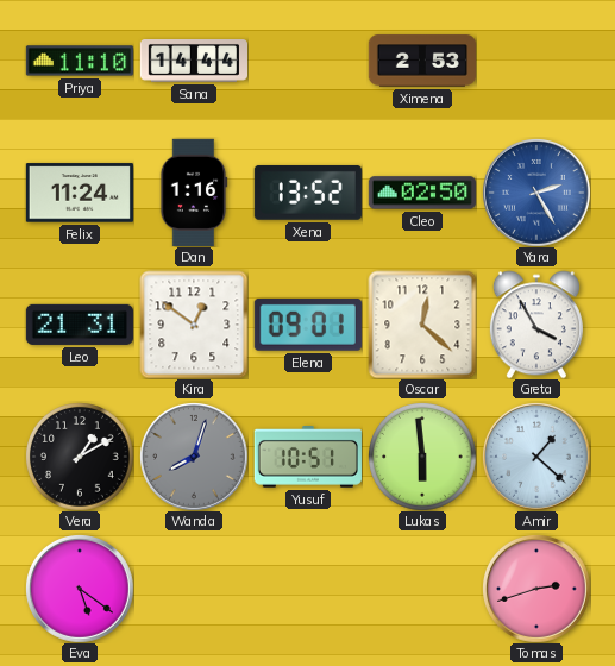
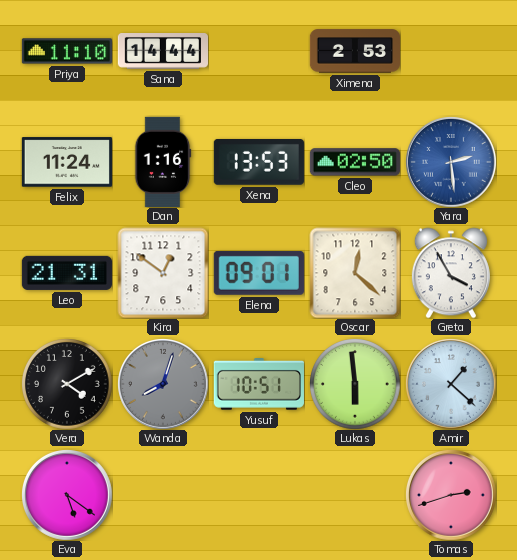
Xena: 13:52 -> 13:53
Yara: 2:25 -> 2:29
Vera: 1:10 -> 4:10
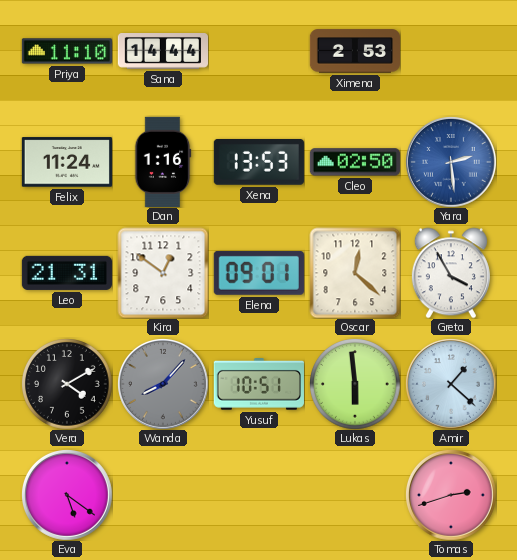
Wanda: 8:03 -> 8:07
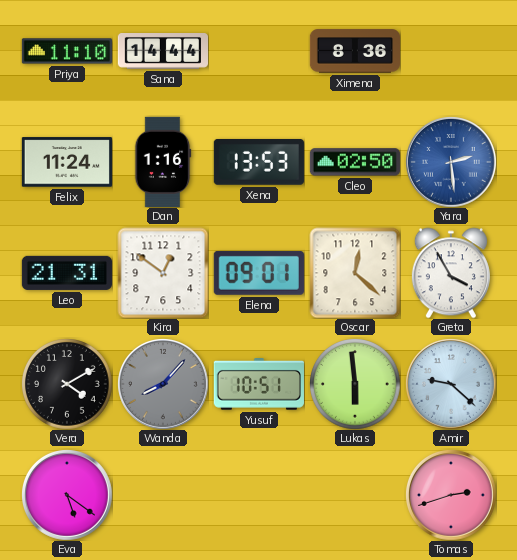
Ximena: 2:53 -> 8:36
Amir: 1:22 -> 9:22
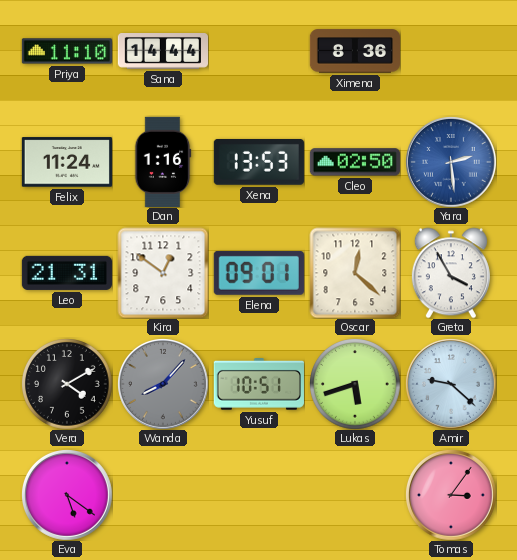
Lukas: 5:59 -> 5:42
Tomas: 2:42 -> 3:06
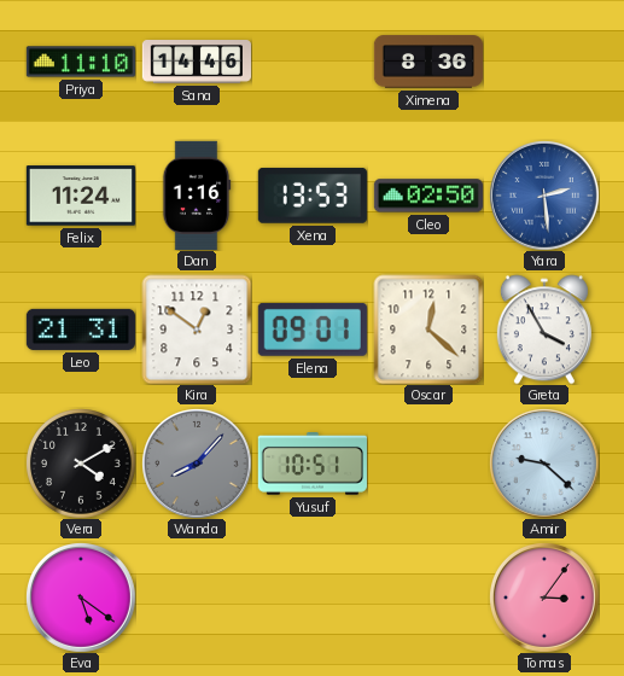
Sana: 14:44 -> 14:46
Lukas: 5:42 -> none
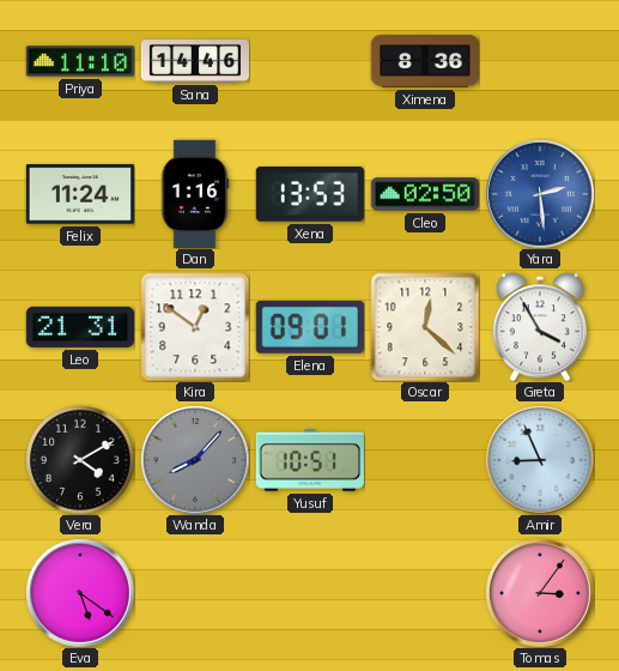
Amir: 9:22 -> 8:56
